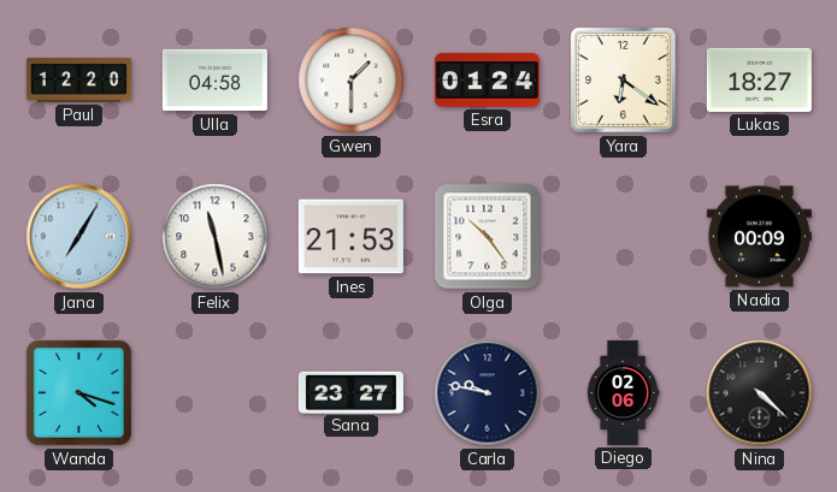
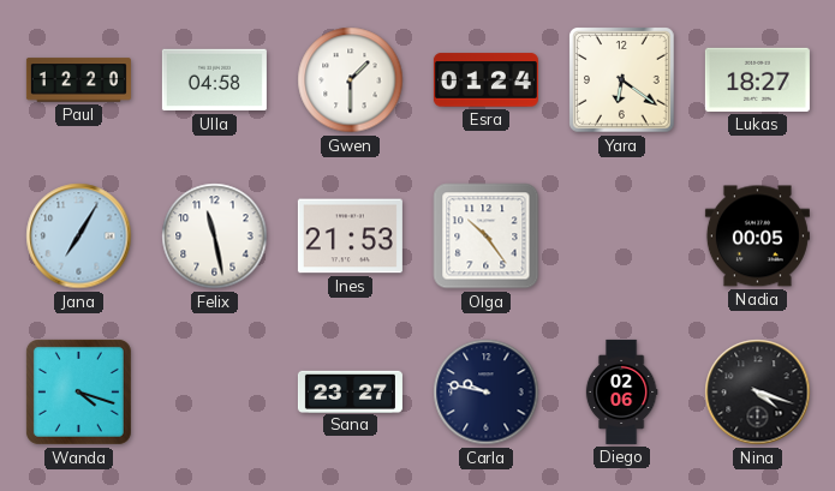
Nadia: 00:09 -> 00:05
Nina: 4:22 -> 4:18
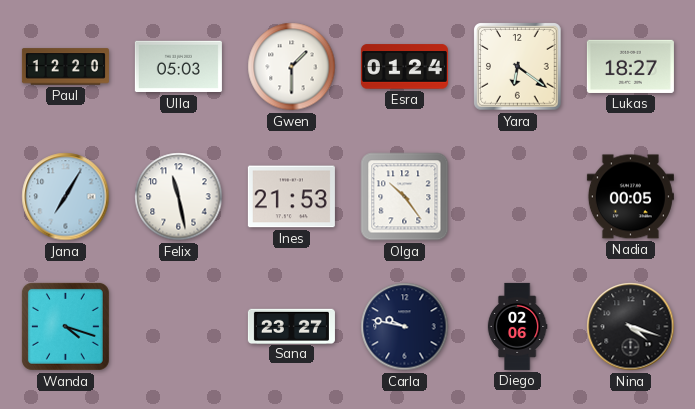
Ulla: 04:58 -> 05:03
